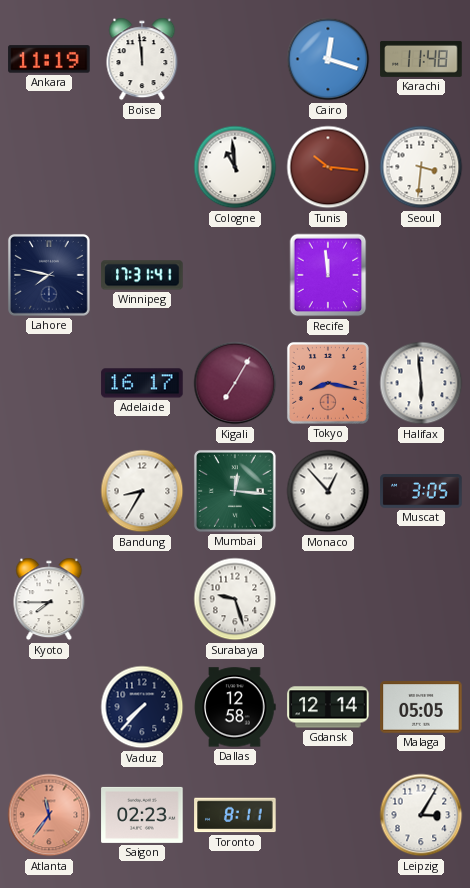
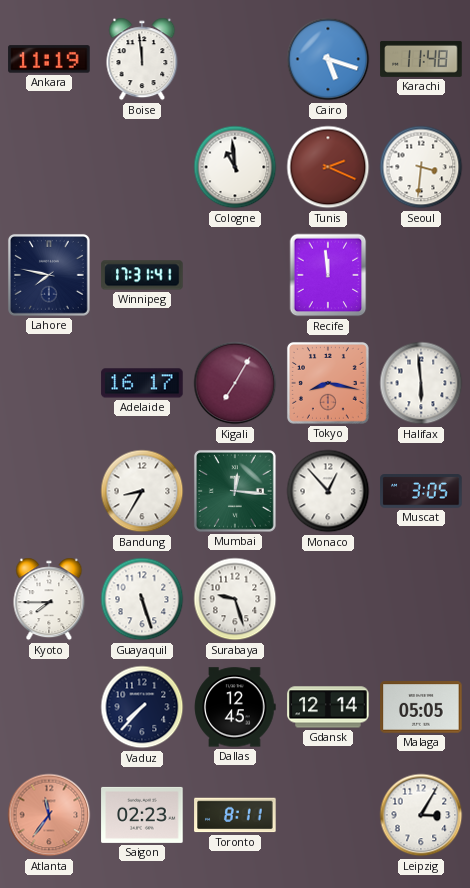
Cairo: 12:18 -> 5:18
Tunis: 10:16 -> 2:19
Guayaquil: none -> 5:27
Dallas: 12:58 -> 12:45
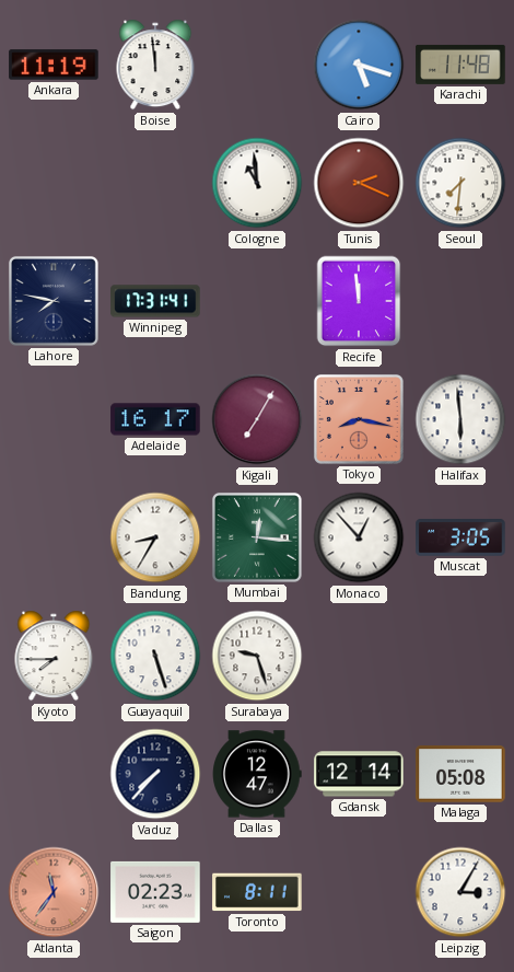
Seoul: 3:31 -> 7:31
Dallas: 12:45 -> 12:47
Malaga: 05:05 -> 05:08
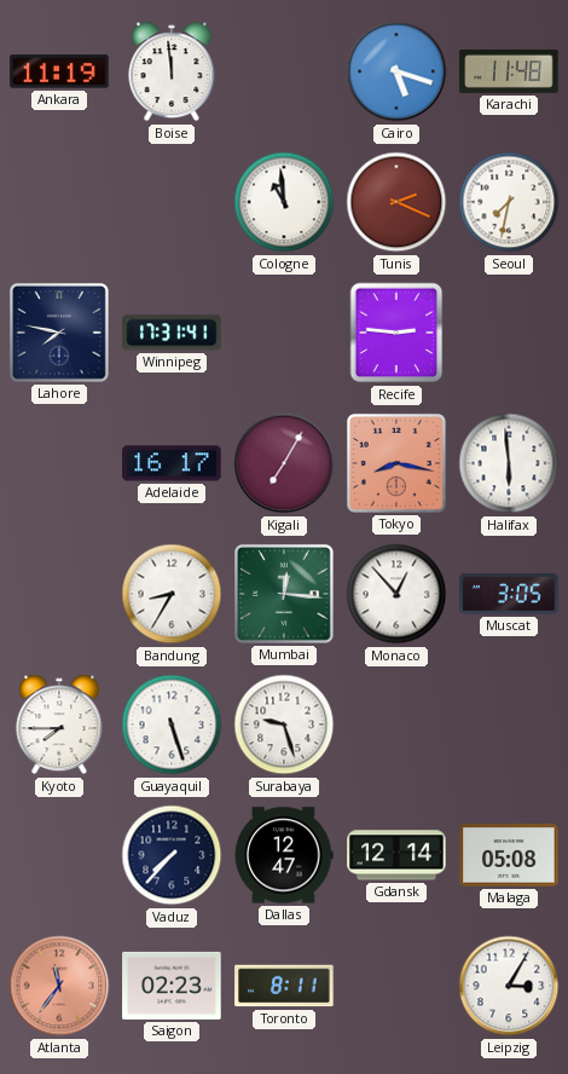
Seoul: 7:31 -> 7:32
Recife: 11:59 -> 2:46
